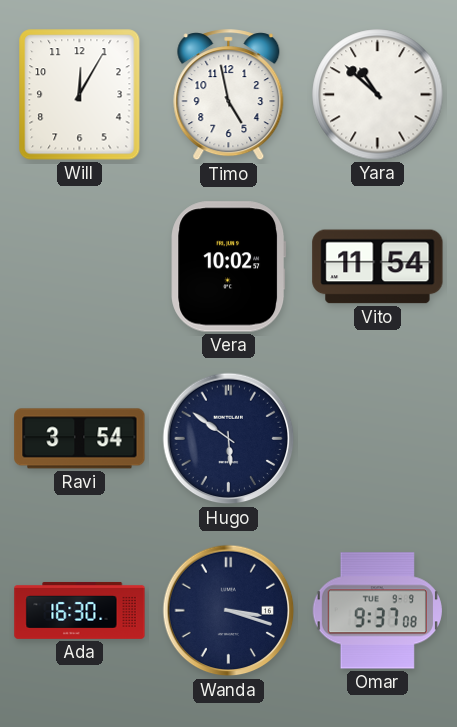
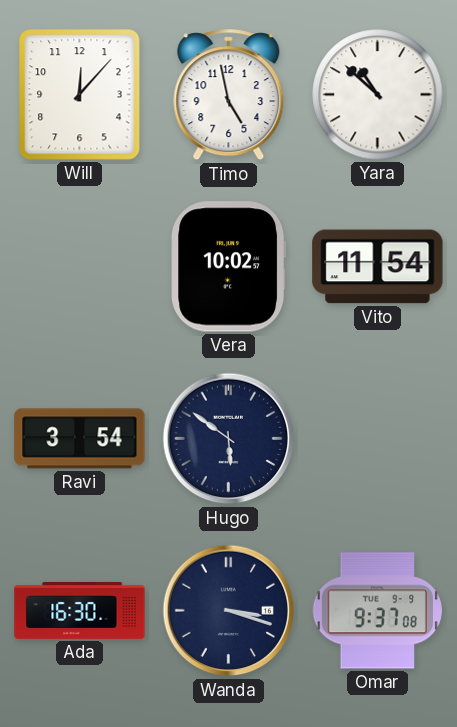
Will: 12:05 -> 12:07
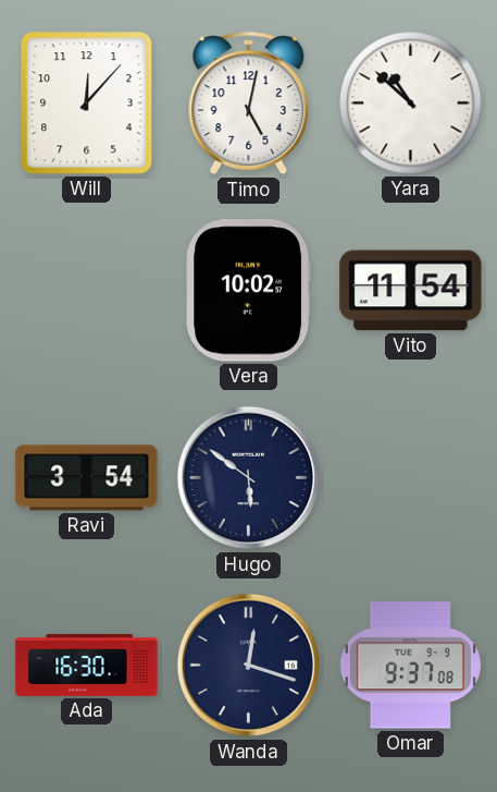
Timo: 4:58 -> 5:02
Wanda: 3:18 -> 12:18
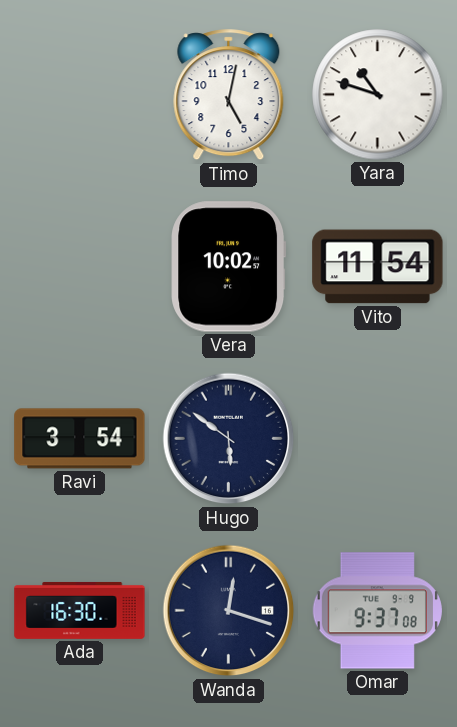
Will: 12:07 -> none
Yara: 10:52 -> 10:48
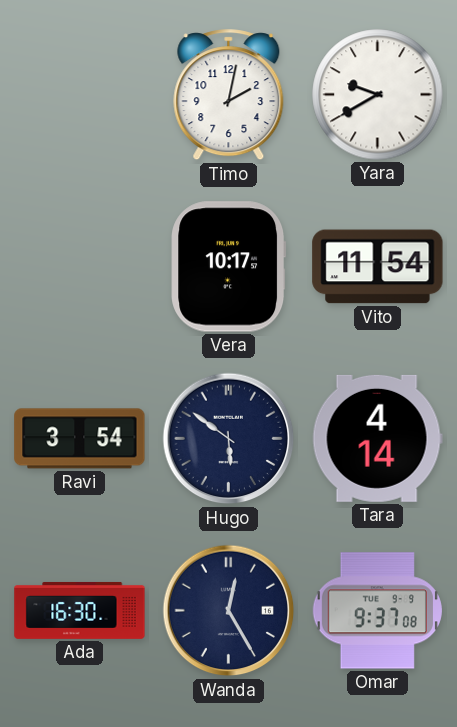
Timo: 5:02 -> 2:02
Yara: 10:48 -> 9:40
Vera: 10:02 -> 10:17
Tara: none -> 4:14
Wanda: 12:18 -> 12:25
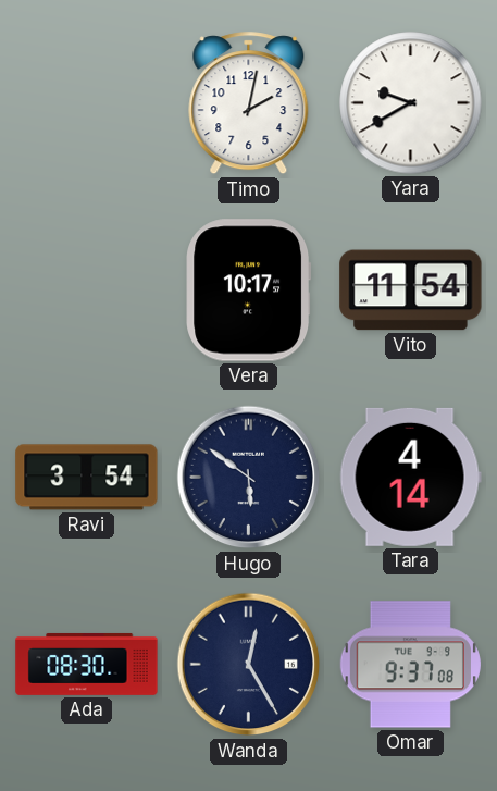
Ada: 16:30 -> 08:30
